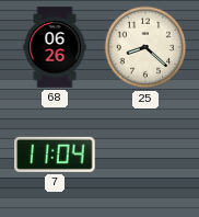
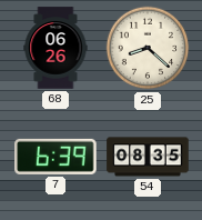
7: 11:04 -> 6:39
54: none -> 08:35
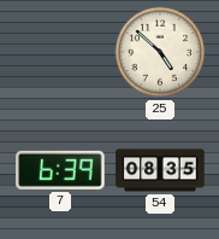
68: 06:26 -> none
25: 8:22 -> 4:52
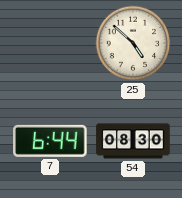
7: 6:39 -> 6:44
54: 08:35 -> 08:30
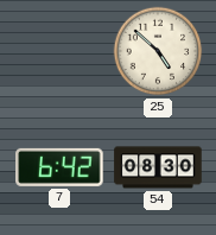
7: 6:44 -> 6:42
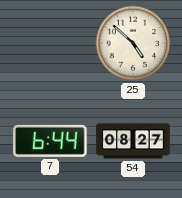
7: 6:42 -> 6:44
54: 08:30 -> 08:27
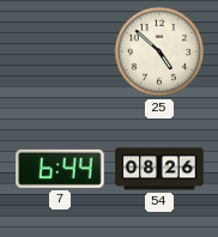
54: 08:27 -> 08:26
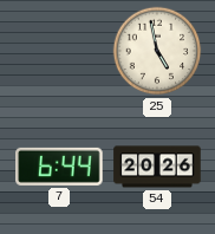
25: 4:52 -> 4:58
54: 08:26 -> 20:26
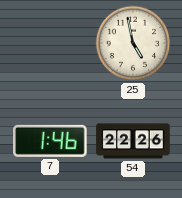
7: 6:44 -> 1:46
54: 20:26 -> 22:26
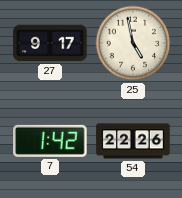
27: none -> 9:17
7: 1:46 -> 1:42
